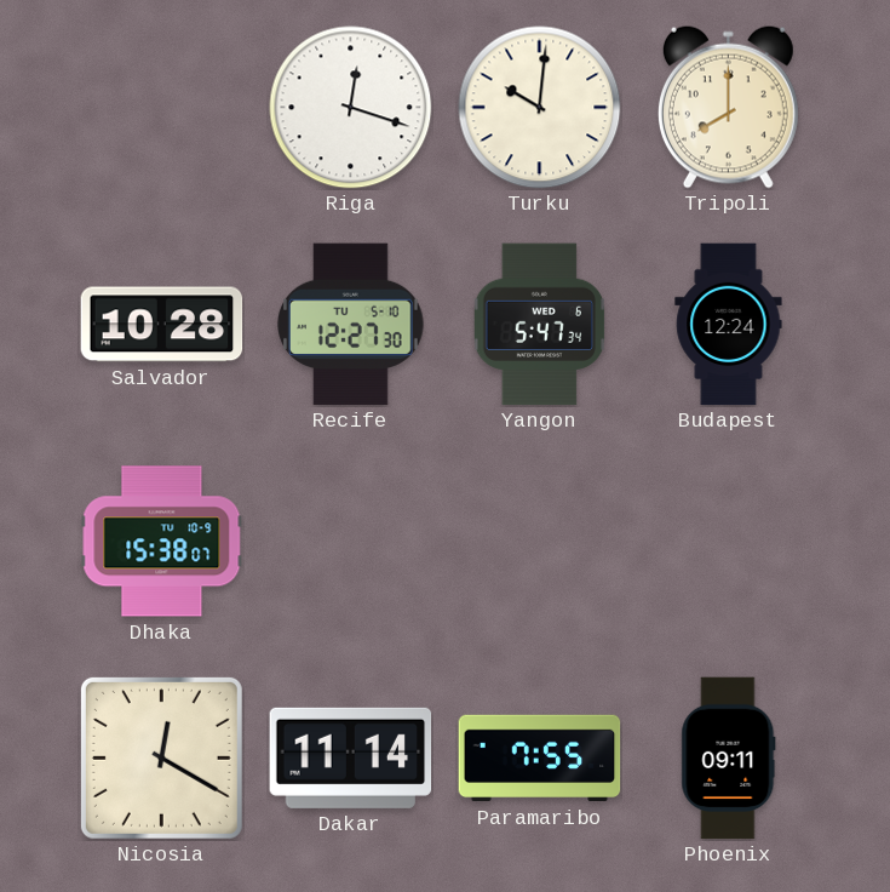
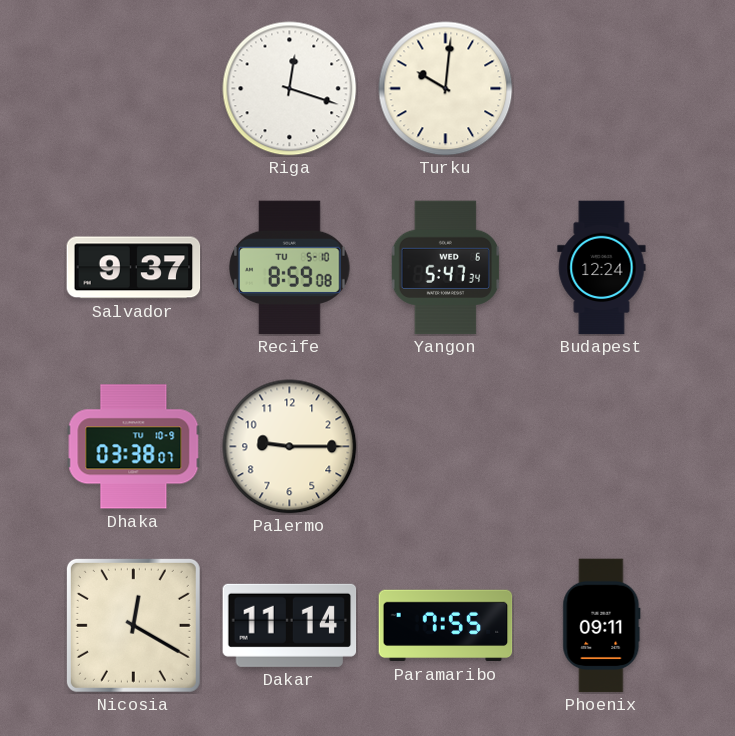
Tripoli: 8:00 -> none
Salvador: 10:28 -> 9:37
Recife: 12:27 -> 8:59
Dhaka: 15:38 -> 03:38
Palermo: none -> 9:15
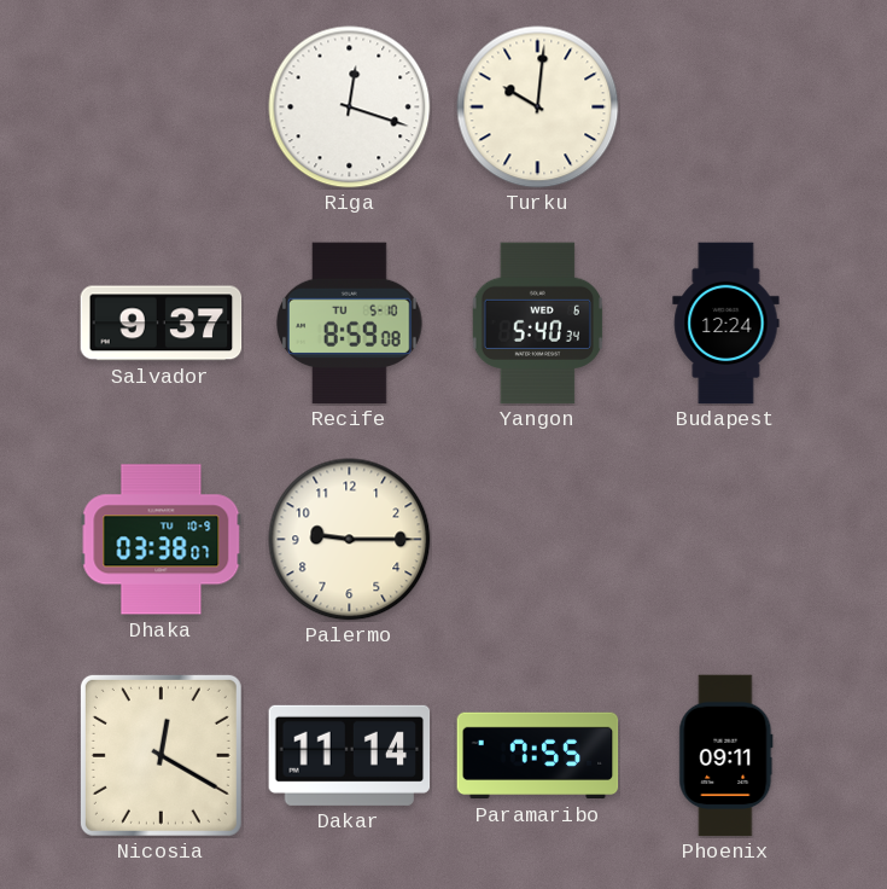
Yangon: 5:47 -> 5:40
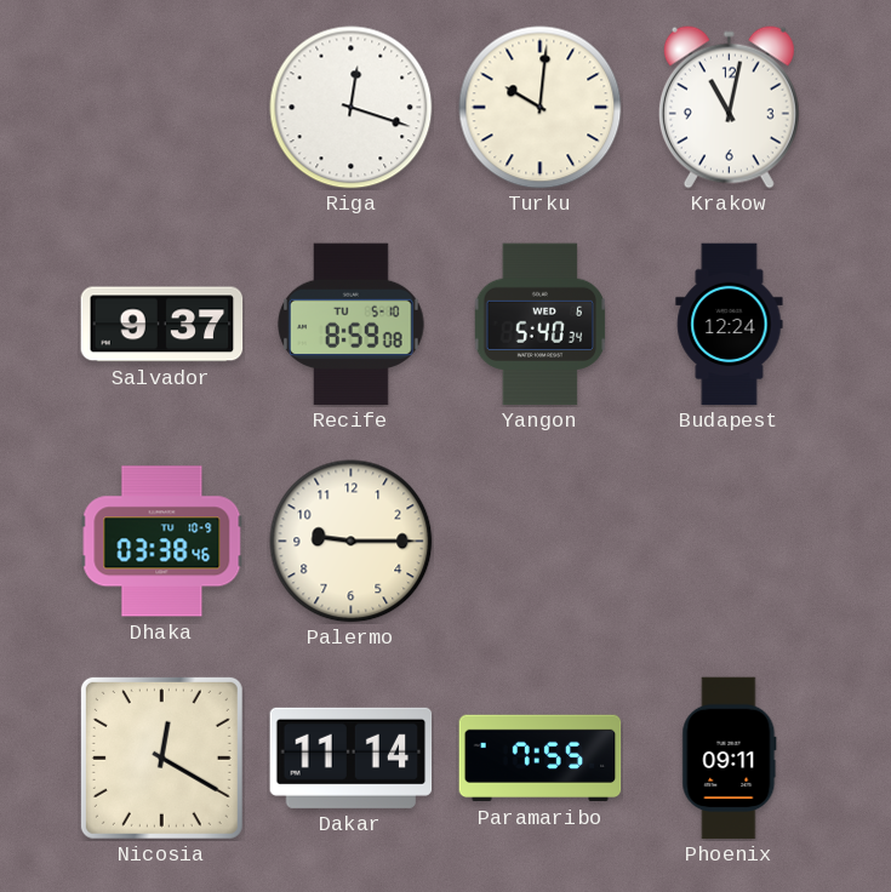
Krakow: none -> 11:02
Dhaka: 03:38:07 -> 03:38:46
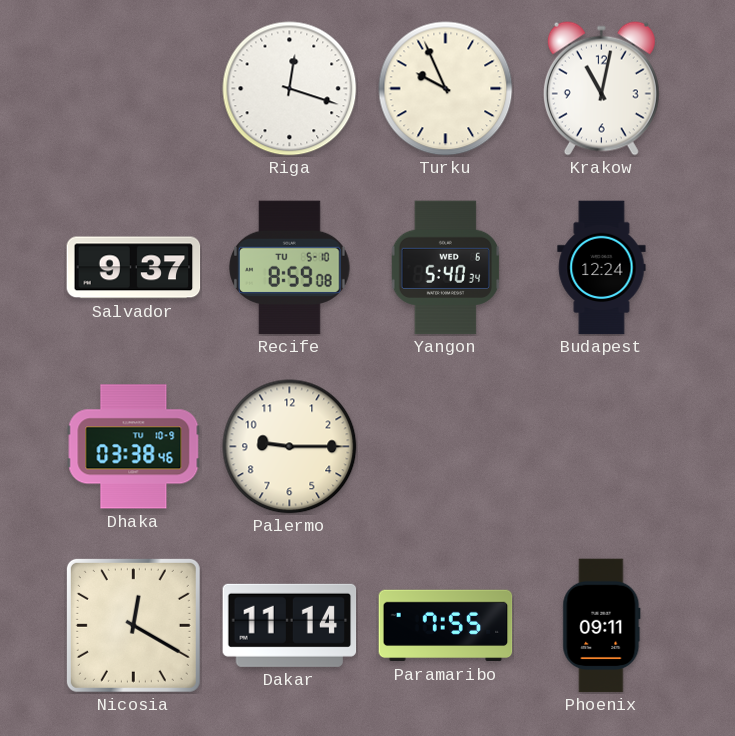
Turku: 10:01 -> 9:56
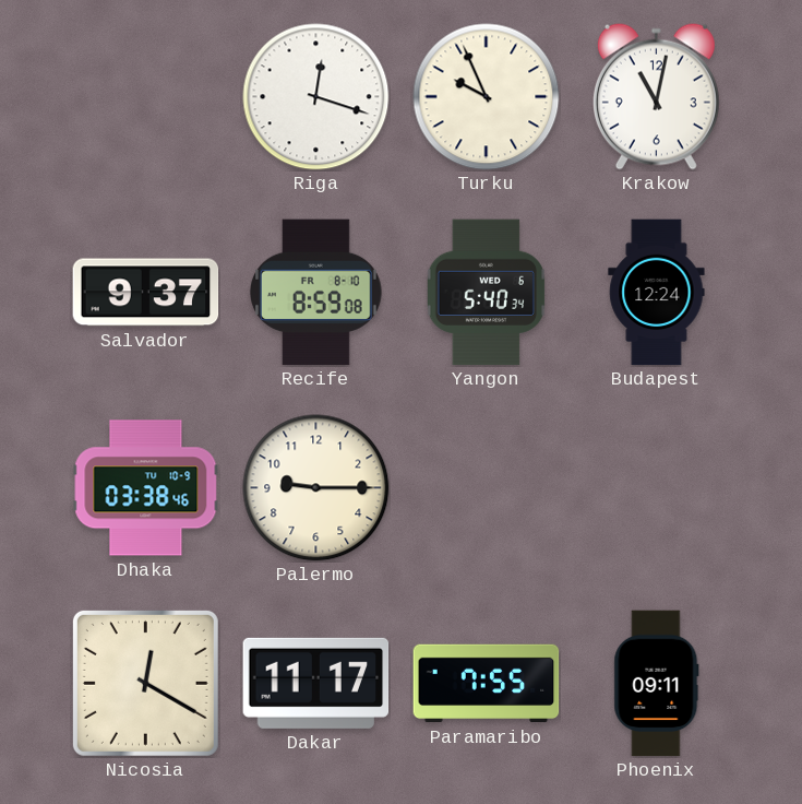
Recife date: TU 5-10 -> FR 8-10
Dakar: 11:14 -> 11:17
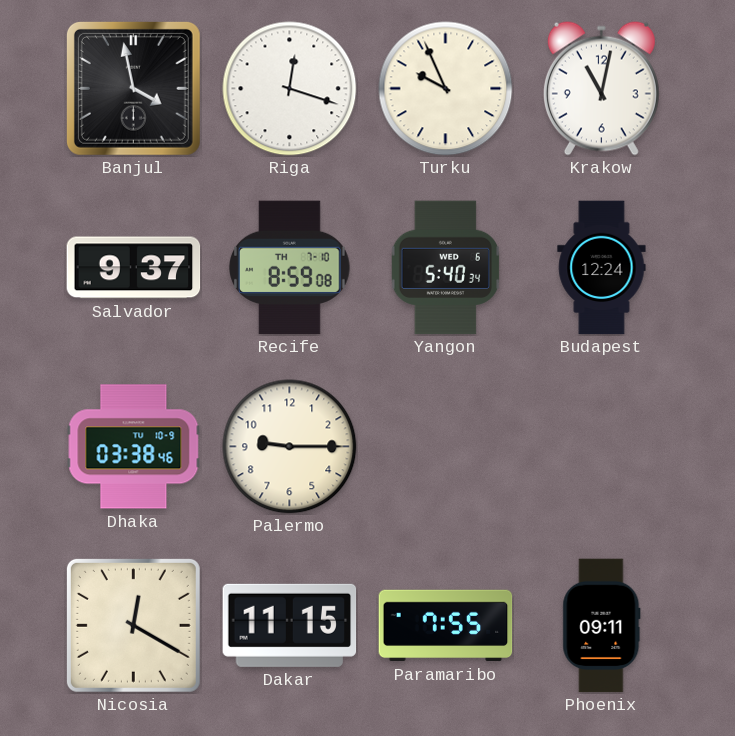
Banjul: none -> 3:58
Recife date: FR 8-10 -> TH 7-10
Dakar: 11:17 -> 11:15
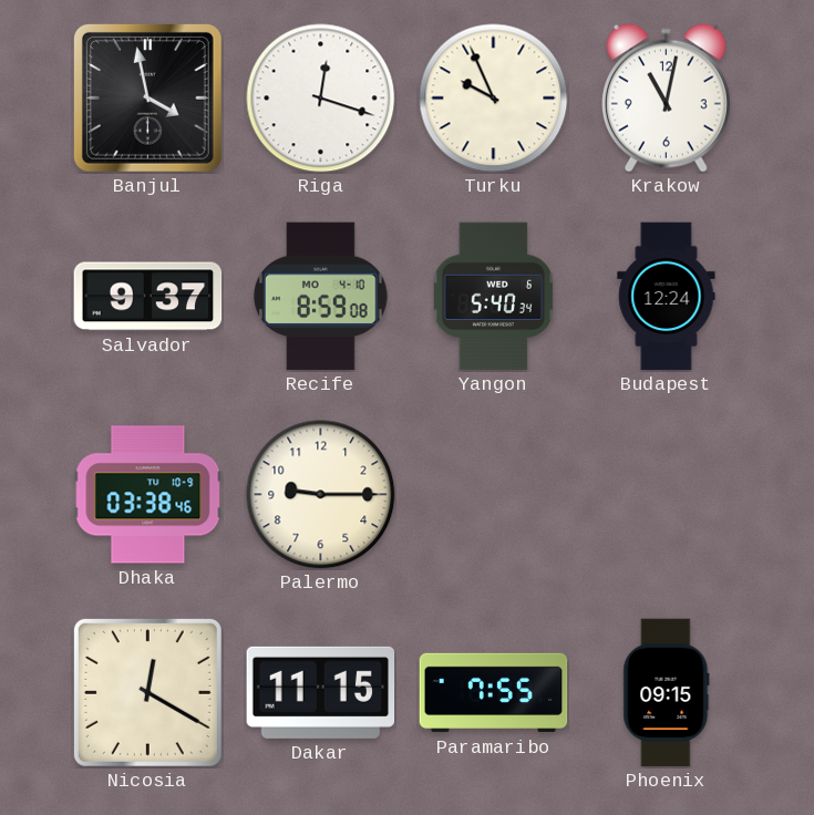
Recife date: TH 7-10 -> MO 4-10
Phoenix: 09:11 -> 09:15
